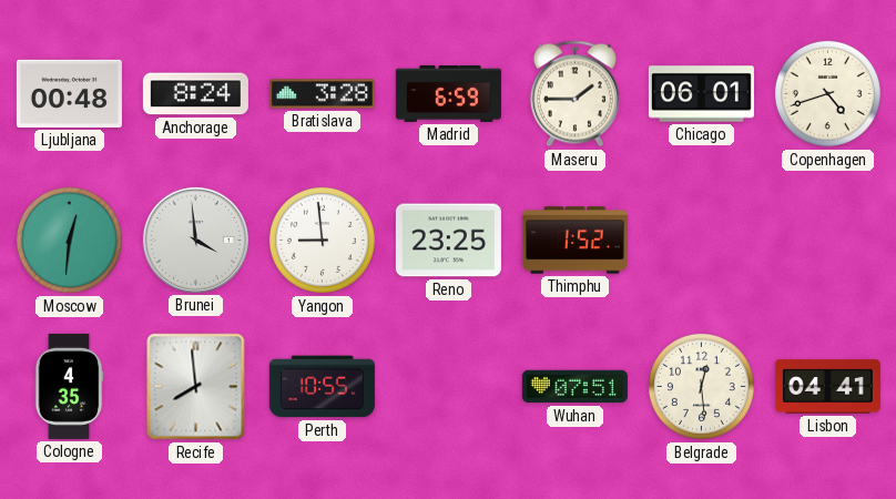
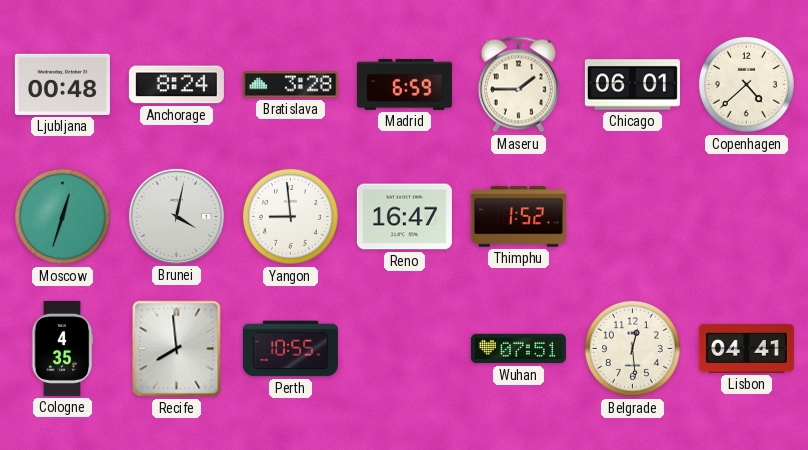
Copenhagen: 4:42 -> 4:38
Moscow: 12:31 -> 12:33
Brunei: 3:59 -> 4:02
Reno: 23:25 -> 16:47
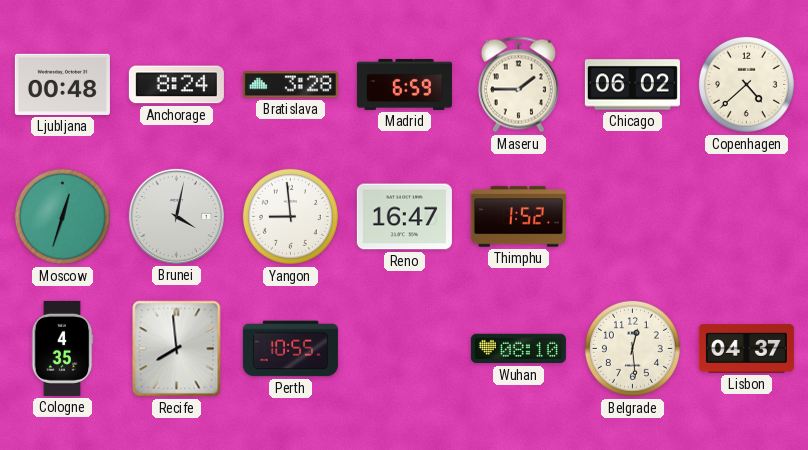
Chicago: 06:01 -> 06:02
Wuhan: 07:51 -> 08:10
Lisbon: 04:41 -> 04:37
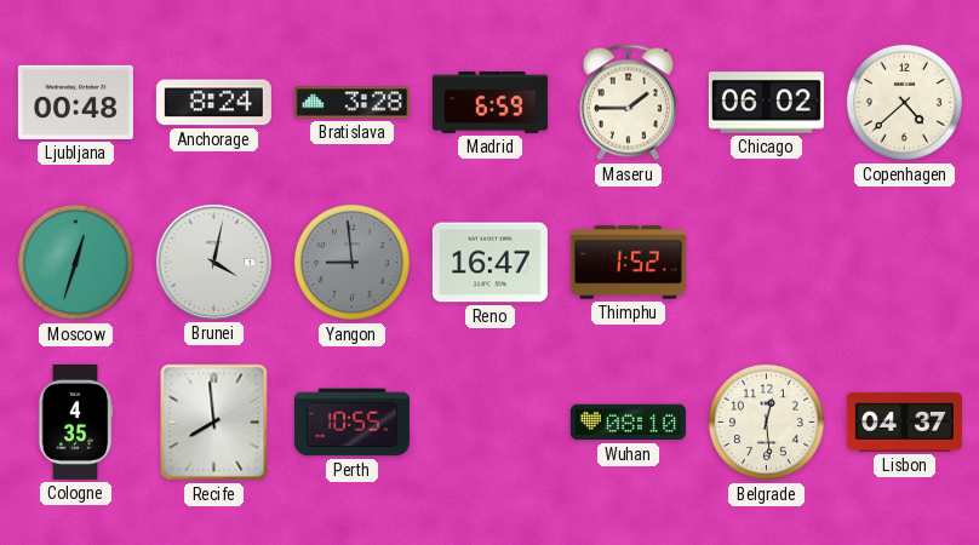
Yangon dial: white -> grey
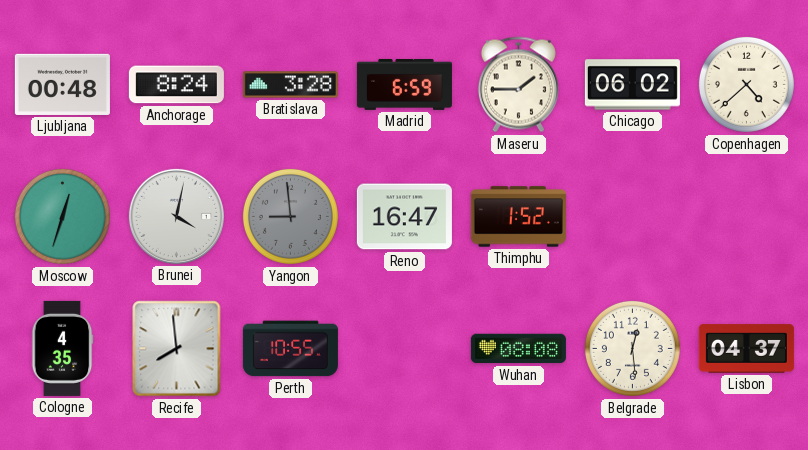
Wuhan: 08:10 -> 08:08
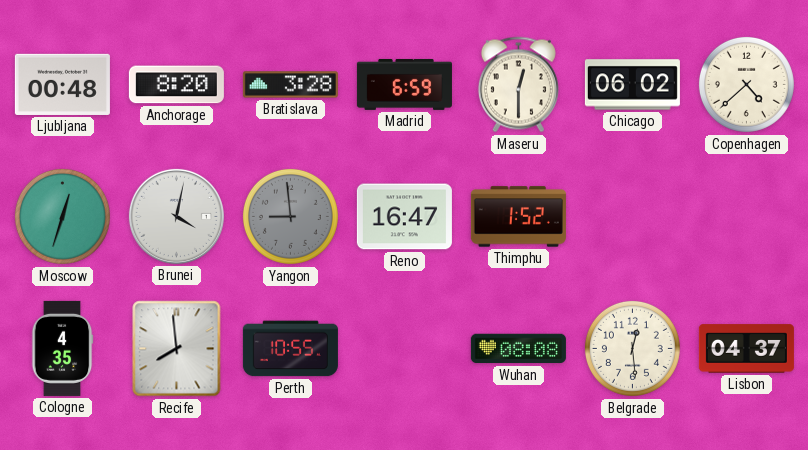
Anchorage: 8:24 -> 8:20
Maseru: 1:45 -> 12:30
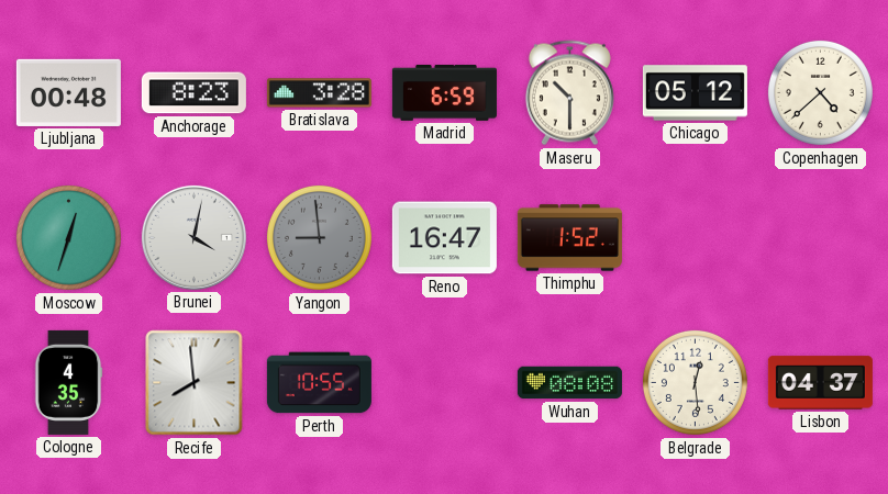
Anchorage: 8:20 -> 8:23
Maseru: 12:30 -> 10:30
Chicago: 06:02 -> 05:12
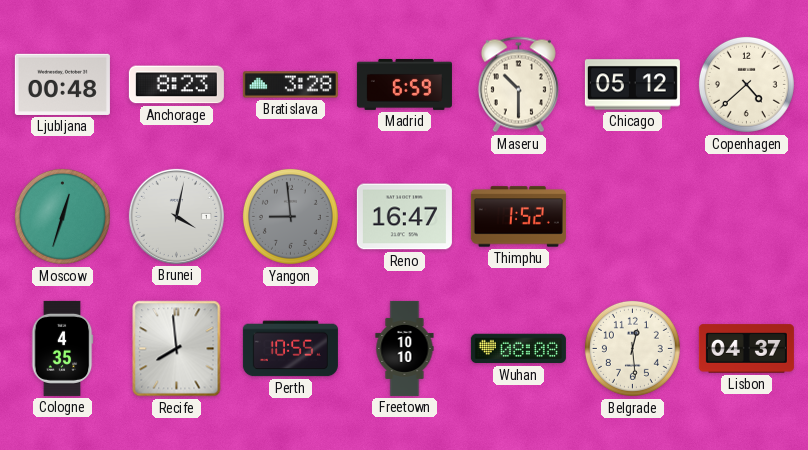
Freetown: none -> 10:10
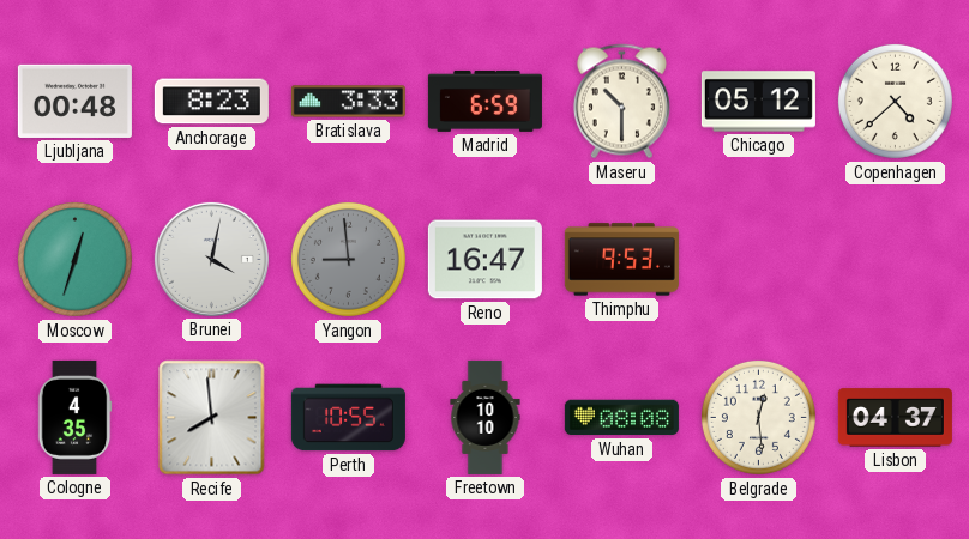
Bratislava: 3:28 -> 3:33
Thimphu: 1:52 -> 9:53
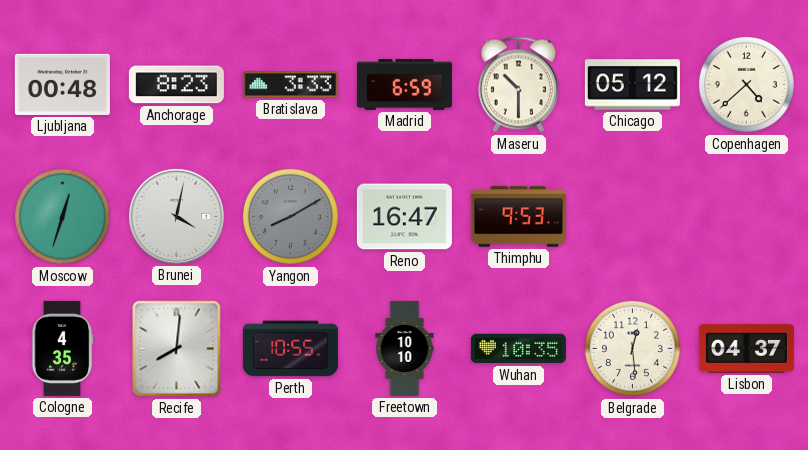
Yangon: 8:59 -> 8:10
Recife: 7:59 -> 8:01
Wuhan: 08:08 -> 10:35
